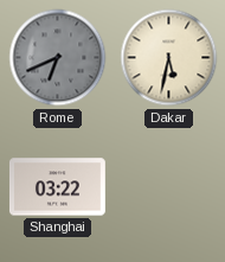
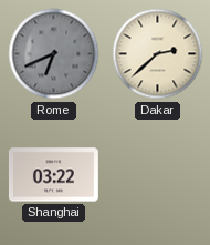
Dakar: 5:32 -> 2:38
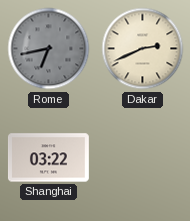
Rome: 6:41 -> 6:43
Dakar: 2:38 -> 2:41
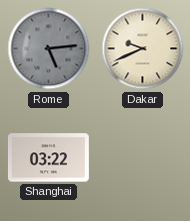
Rome: 6:43 -> 5:14
Dakar: 2:41 -> 9:41
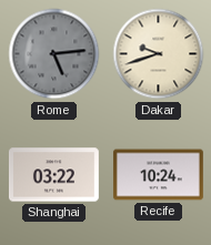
Dakar: 9:41 -> 9:42
Recife: none -> 10:24
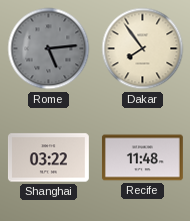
Dakar: 9:42 -> 7:54
Recife: 10:24 -> 11:48
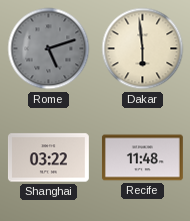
Rome: 5:14 -> 5:12
Dakar: 7:54 -> 5:59
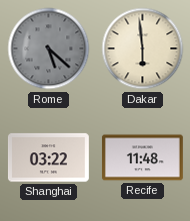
Rome: 5:12 -> 5:22
